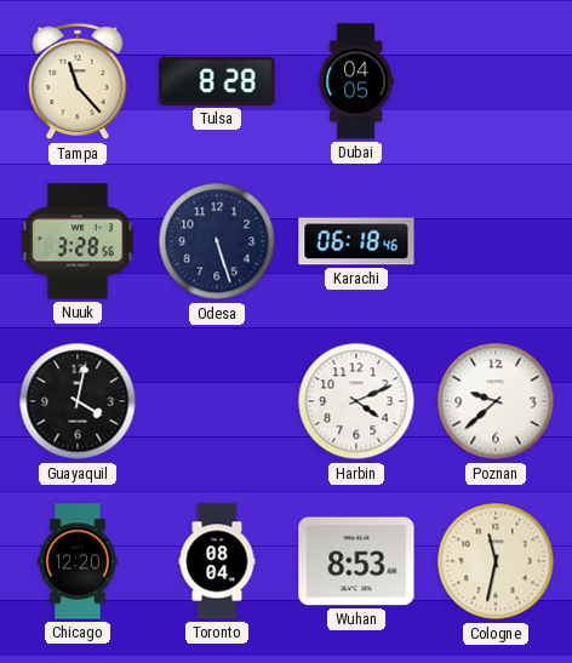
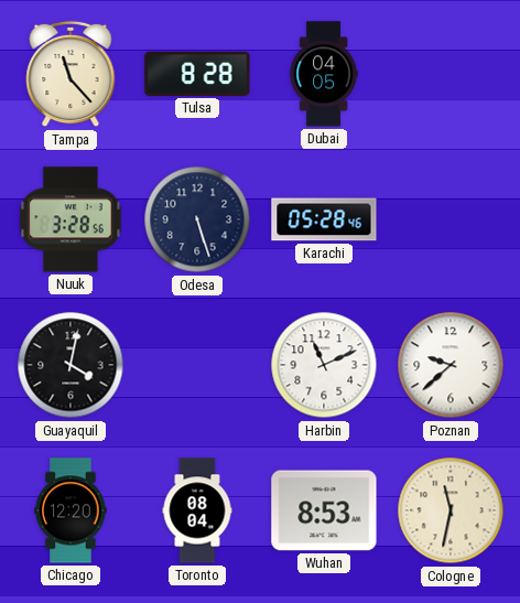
Karachi: 06:18 -> 05:28
Harbin: 4:11 -> 11:11
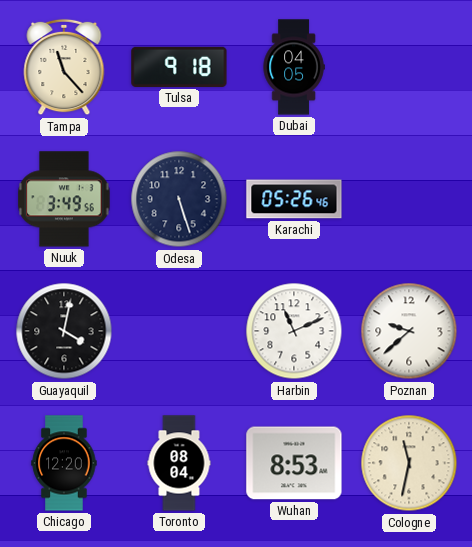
Tulsa: 8:28 -> 9:18
Nuuk: 3:28 -> 3:49
Karachi: 05:28 -> 05:26
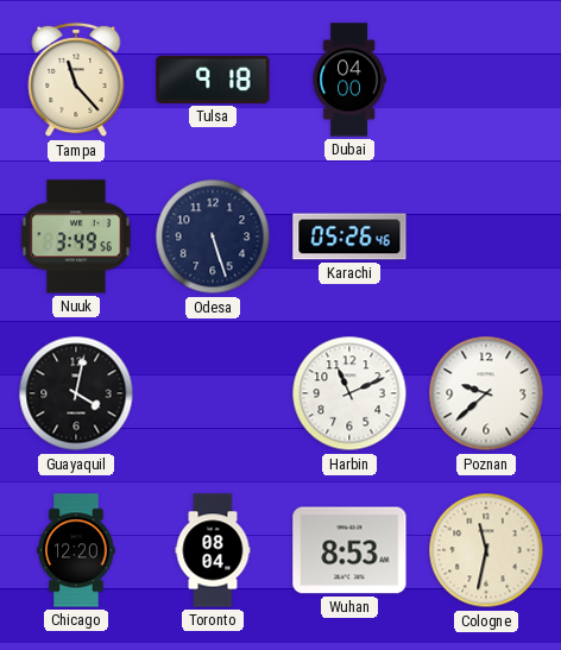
Dubai: 04:05 -> 04:00
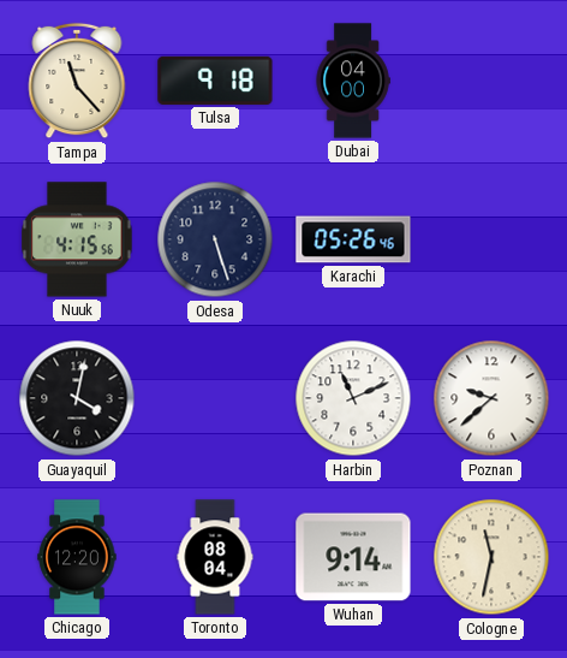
Nuuk: 3:49 -> 4:15
Wuhan: 8:53 -> 9:14
